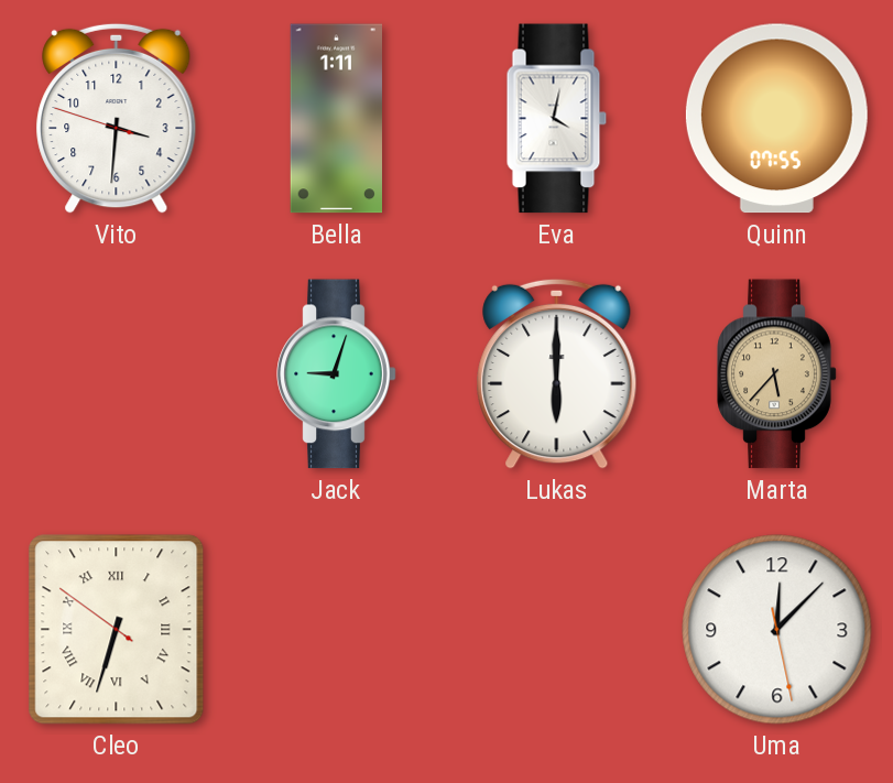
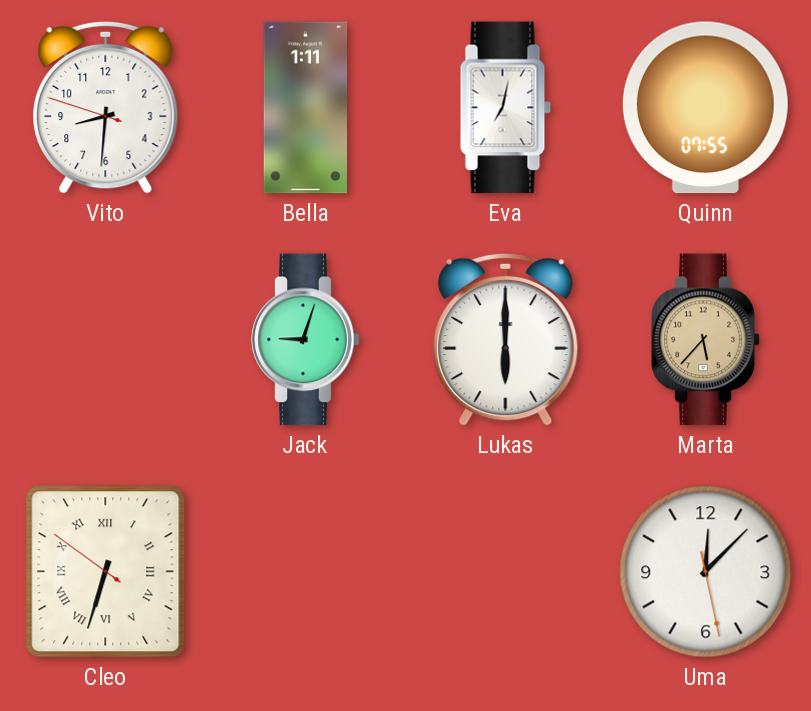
Vito: 3:30 -> 8:30
Eva: 4:02 -> 7:02
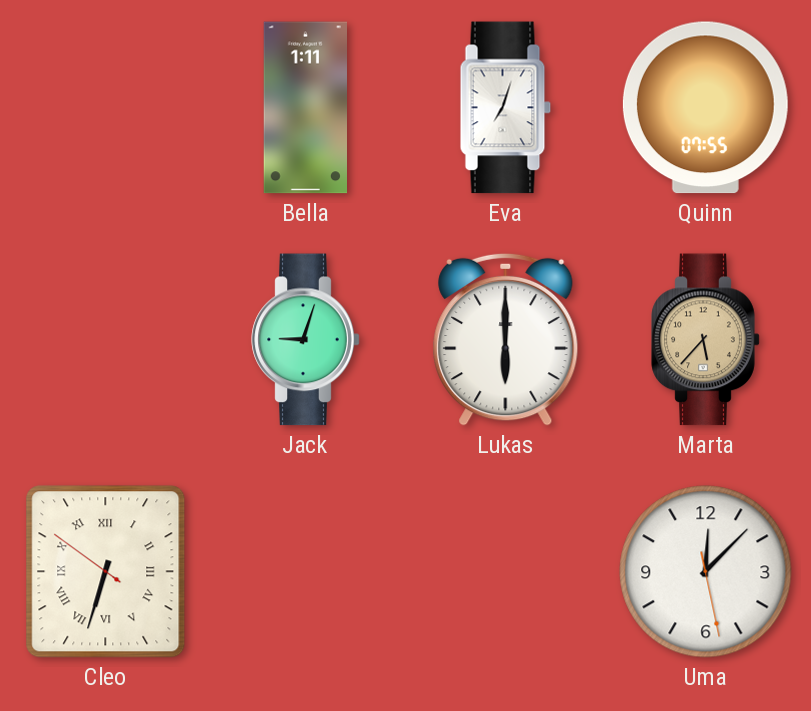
Vito: 8:30 -> none
Eva: 7:02 -> 7:03
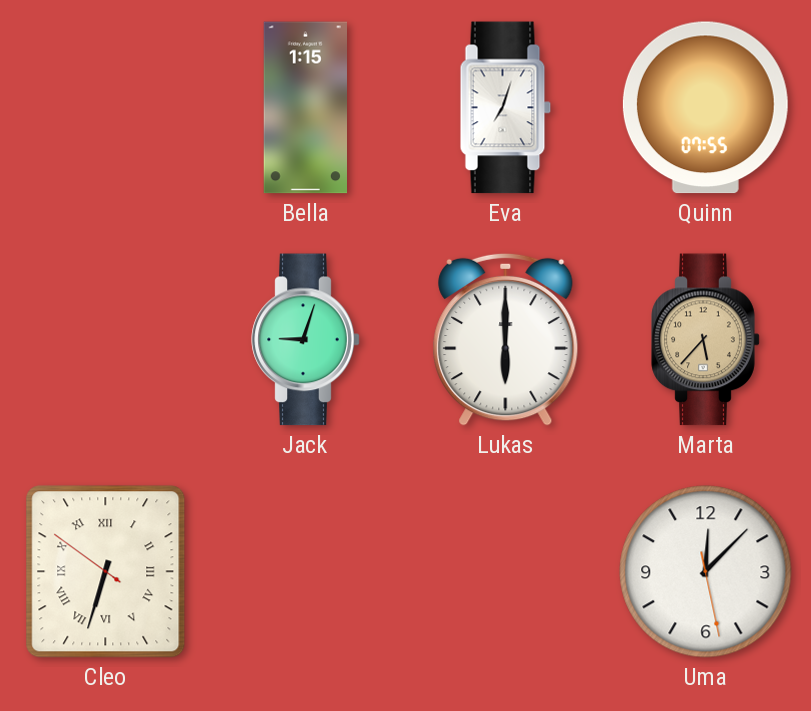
Bella: 1:11 -> 1:15
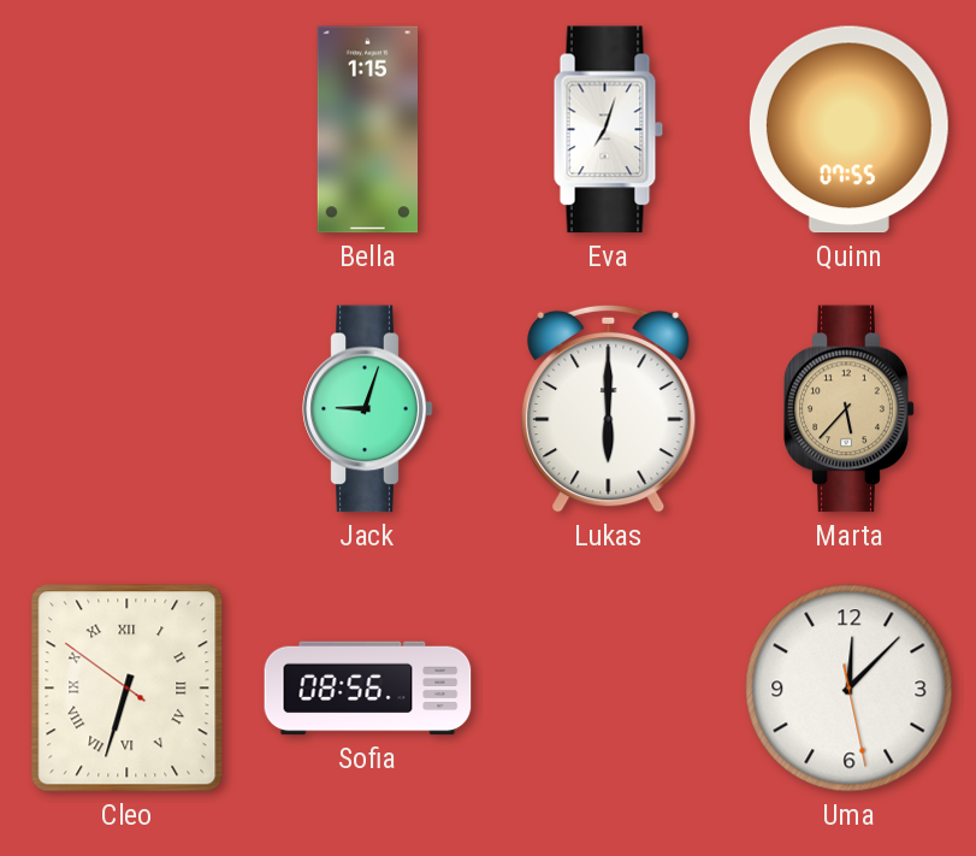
Sofia: none -> 08:56
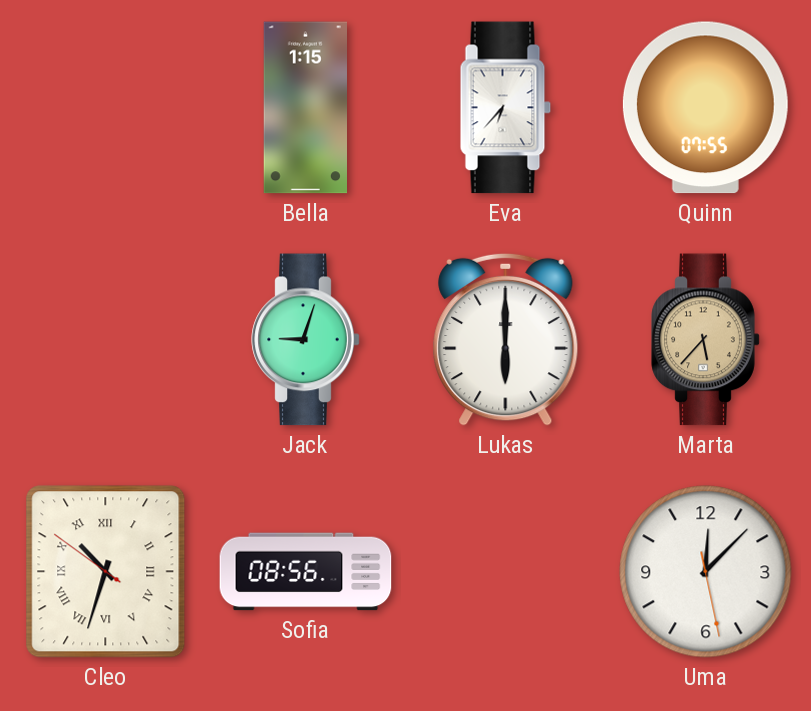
Eva: 7:03 -> 6:37
Cleo: 6:32 -> 10:32
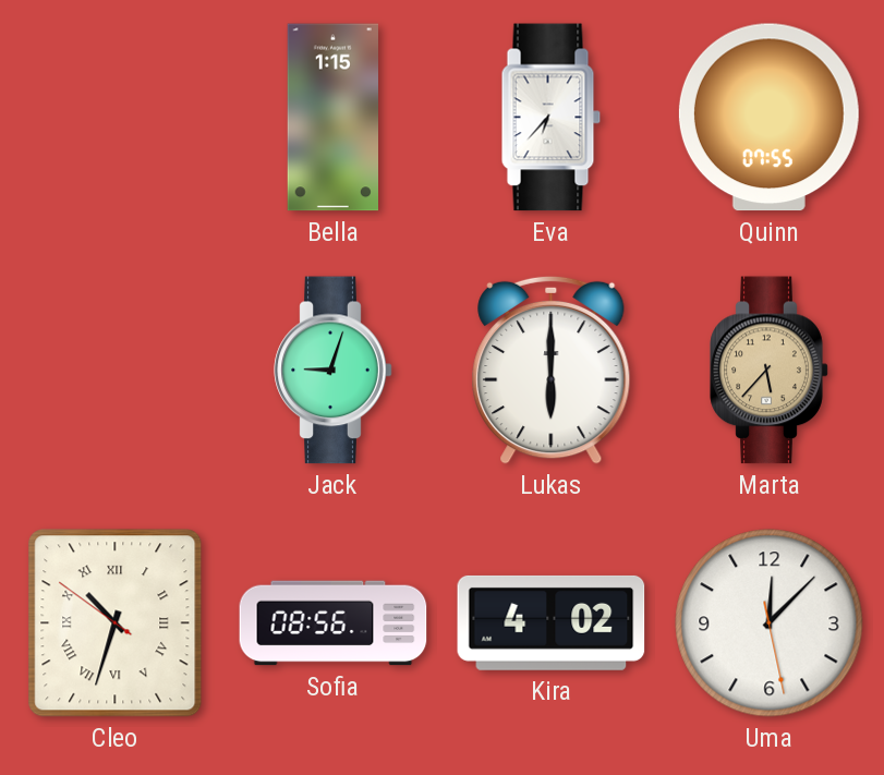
Kira: none -> 4:02
